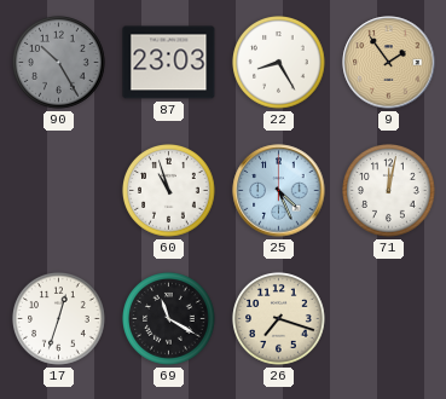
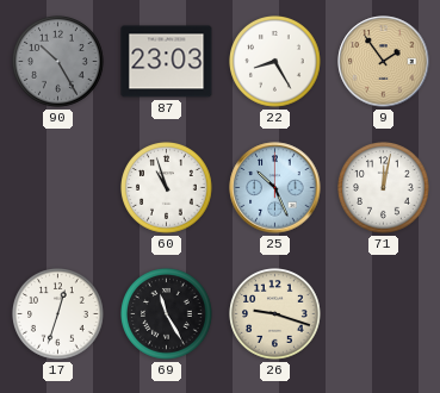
25: 4:26 -> 10:26
69: 11:20 -> 11:25
26: 7:18 -> 9:18
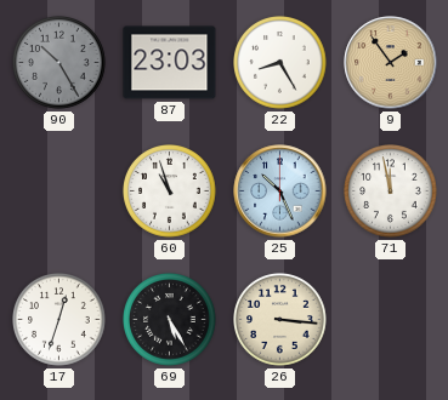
71: 12:02 -> 11:58
69: 11:25 -> 5:25
26: 9:18 -> 3:16
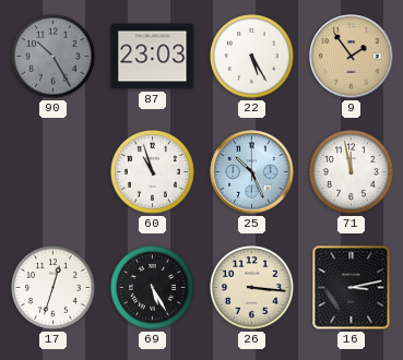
22: 8:25 -> 5:25
16: none -> 3:13
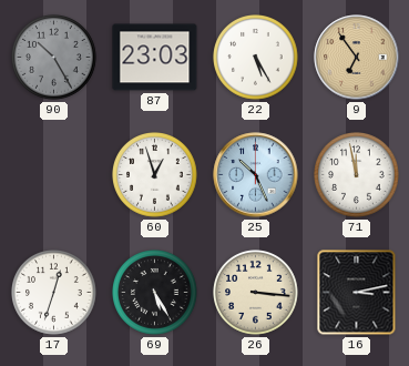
9: 1:54 -> 6:54
60: 10:57 -> 12:57
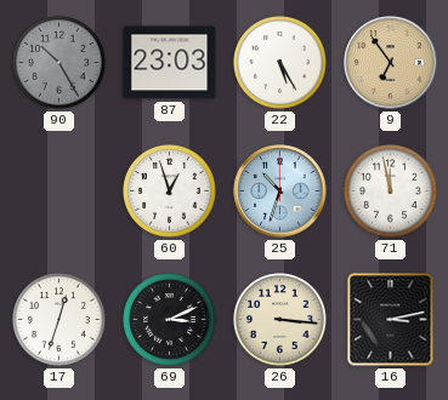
25: 10:26 -> 10:33
69: 5:25 -> 3:11
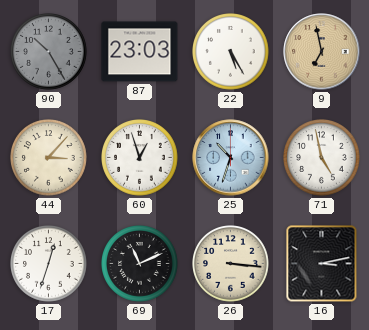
9: 6:54 -> 6:58
44: none -> 3:07
71: 11:58 -> 4:58
69: 3:11 -> 11:11
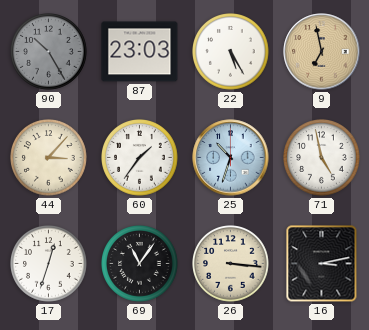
60: 12:57 -> 1:36
69: 11:11 -> 11:06
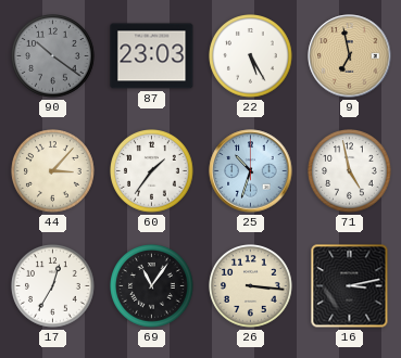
90: 10:25 -> 10:21
17: 12:33 -> 12:35
